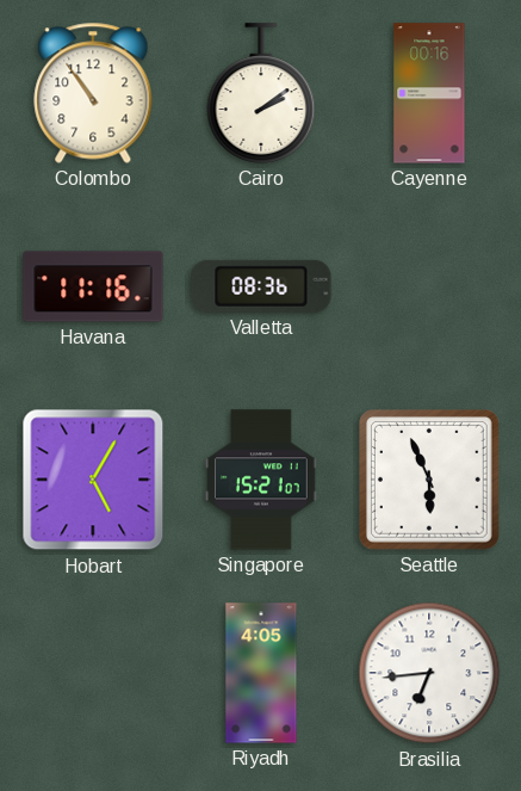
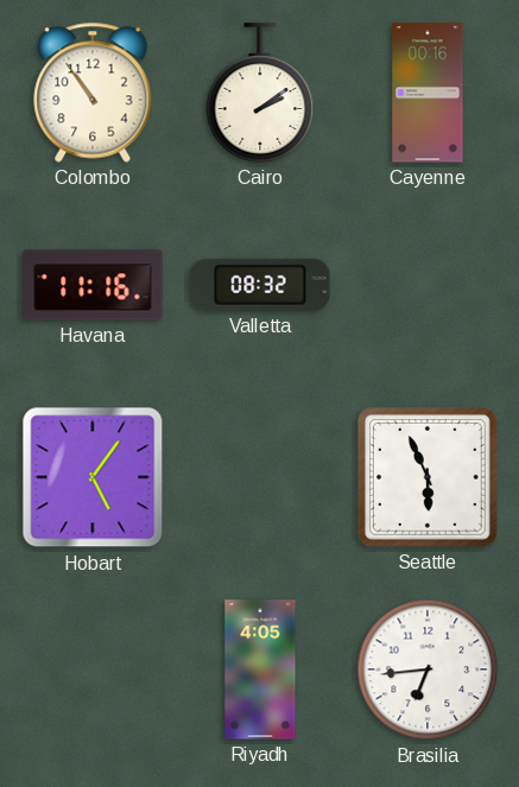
Valletta: 08:36 -> 08:32
Hobart: 5:05 -> 5:06
Singapore: 15:21 -> none
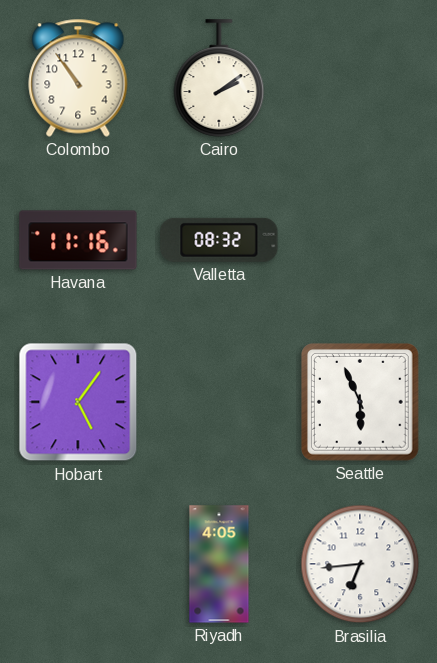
Cayenne: 00:16 -> none
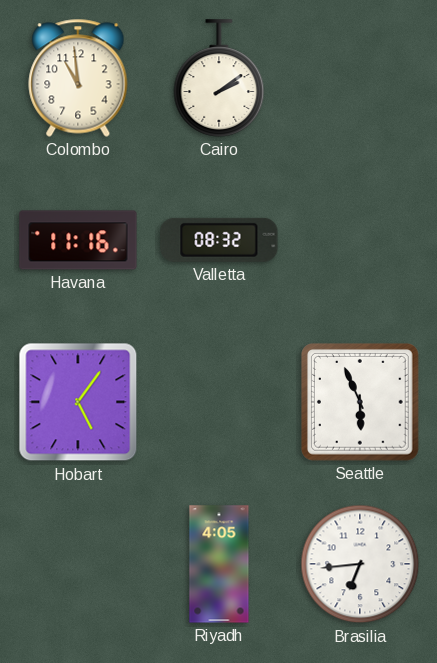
Colombo: 10:54 -> 10:59
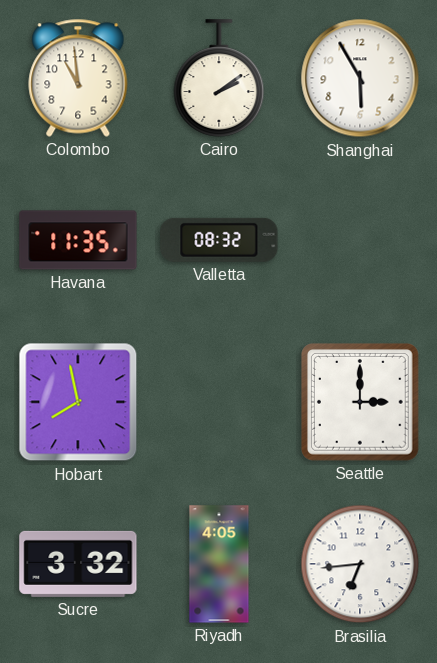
Shanghai: none -> 5:55
Havana: 11:16 -> 11:35
Hobart: 5:06 -> 7:58
Seattle: 5:56 -> 3:00
Sucre: none -> 3:32
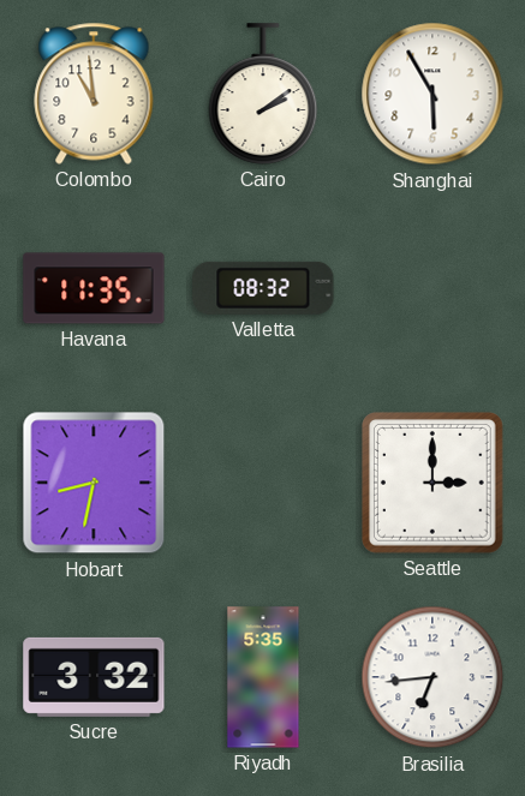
Hobart: 7:58 -> 8:32
Riyadh: 4:05 -> 5:35
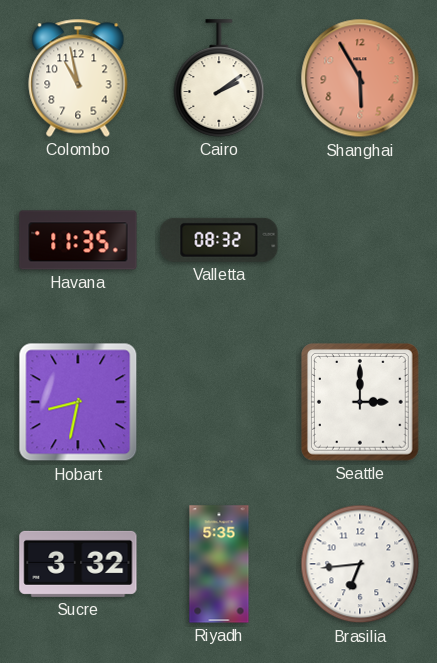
Colombo: 10:59 -> 10:58
Shanghai dial: white -> salmon
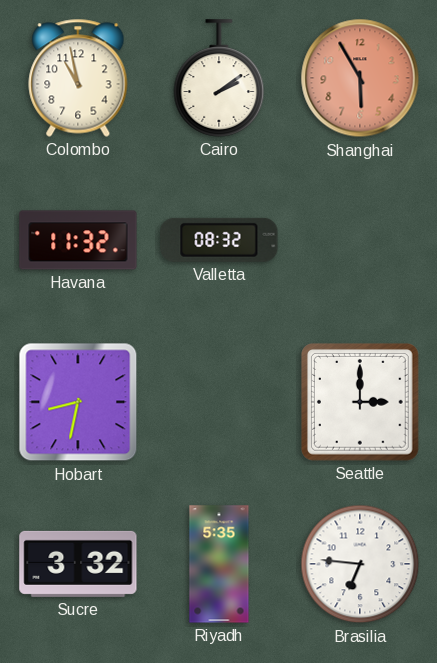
Havana: 11:35 -> 11:32
Brasilia: 6:44 -> 6:46
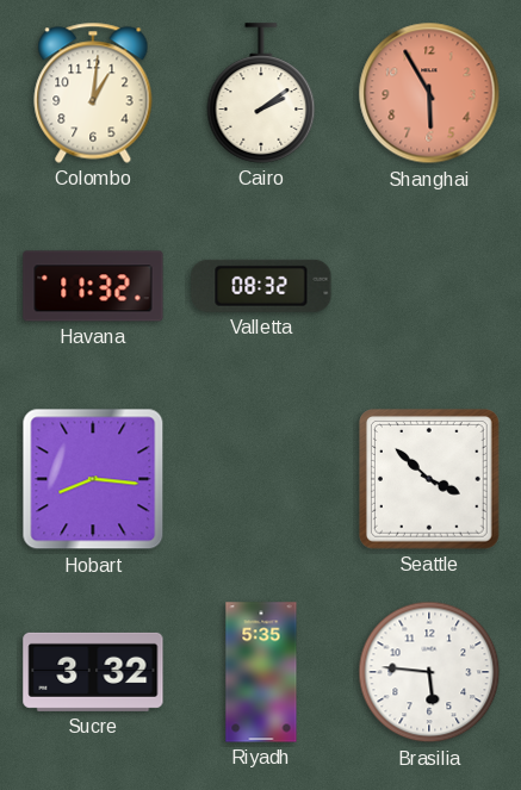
Colombo: 10:58 -> 1:01
Hobart: 8:32 -> 8:16
Seattle: 3:00 -> 3:52
Brasilia: 6:46 -> 5:46
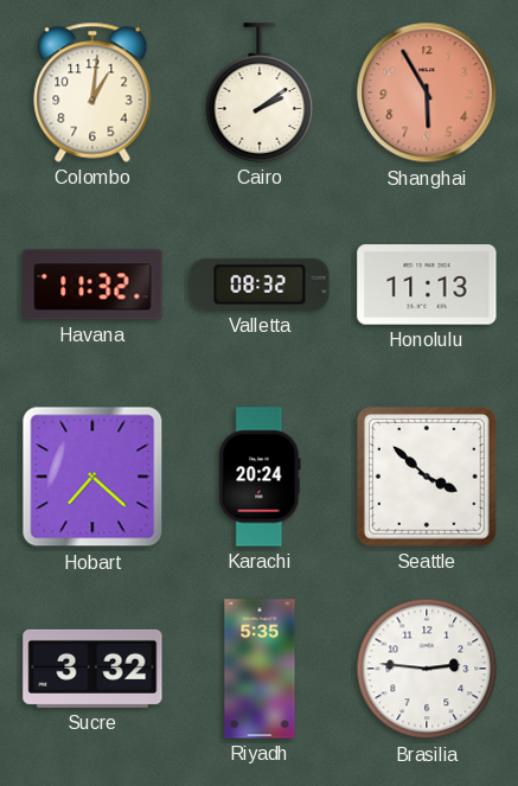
Honolulu: none -> 11:13
Hobart: 8:16 -> 7:22
Karachi: none -> 20:24
Brasilia: 5:46 -> 2:46
